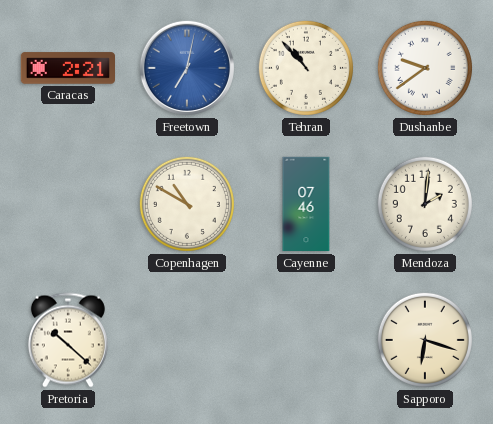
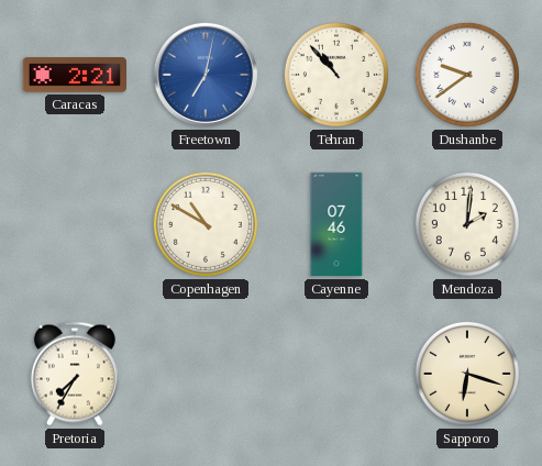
Pretoria: 10:22 -> 7:35
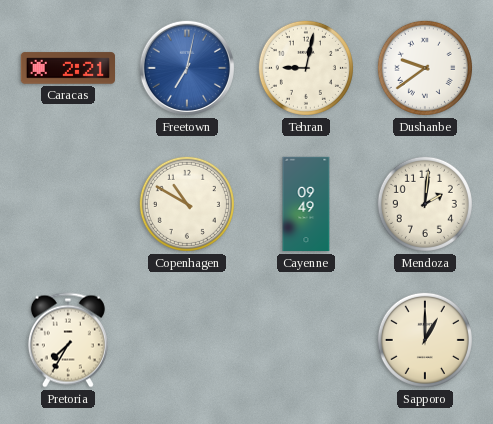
Tehran: 10:53 -> 9:02
Cayenne: 07:46 -> 09:49
Sapporo: 6:18 -> 1:00
